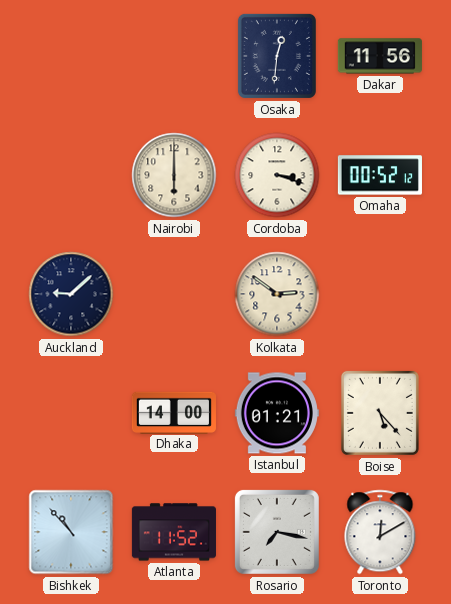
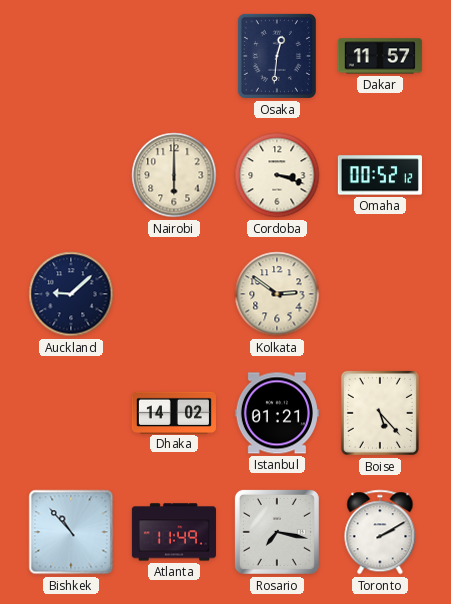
Dakar: 11:56 -> 11:57
Dhaka: 14:00 -> 14:02
Atlanta: 11:52 -> 11:49
Toronto: 12:10 -> 2:10
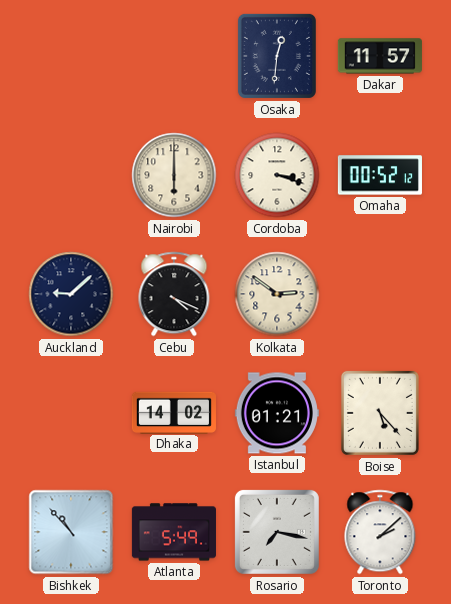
Cebu: none -> 4:19
Atlanta: 11:49 -> 5:49
Toronto: 2:10 -> 2:08
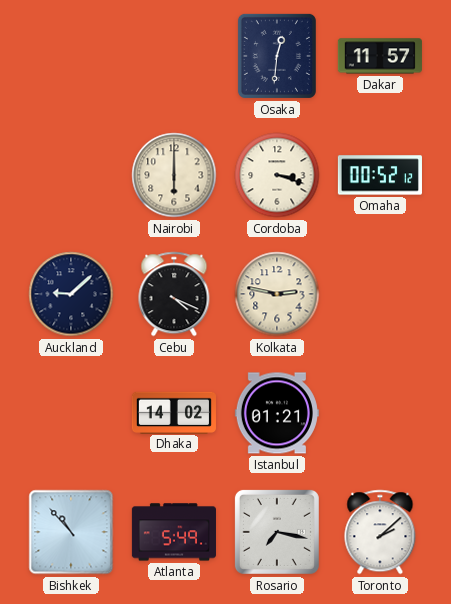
Kolkata: 2:51 -> 2:47
Boise: 5:23 -> none
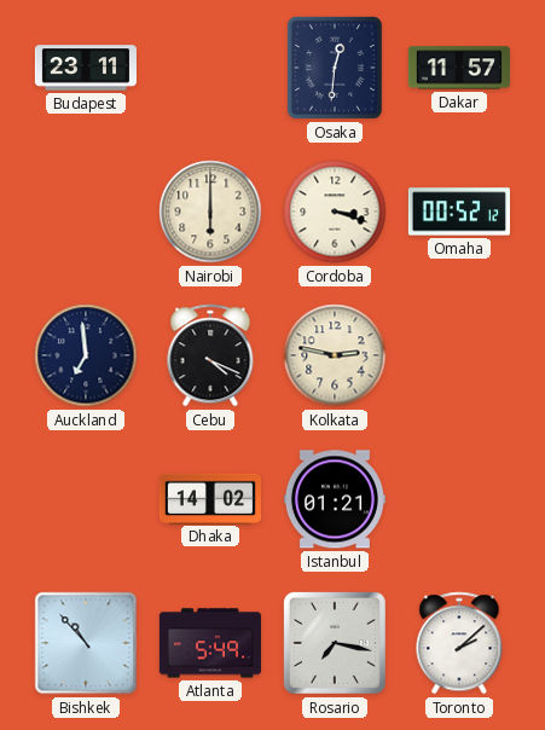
Budapest: none -> 23:11
Auckland: 9:08 -> 6:59
